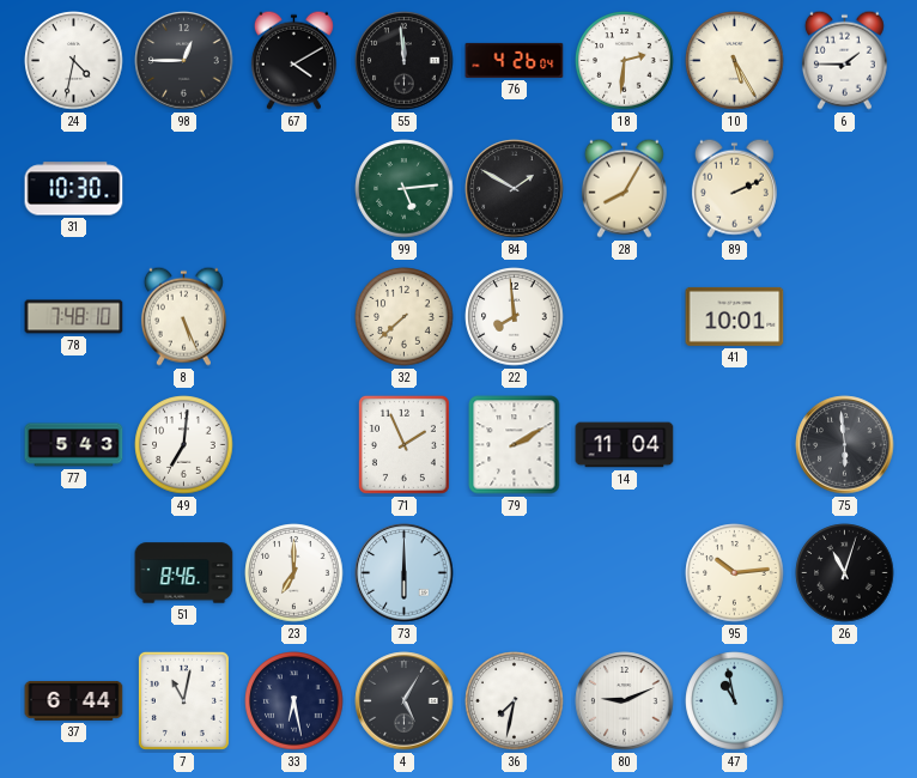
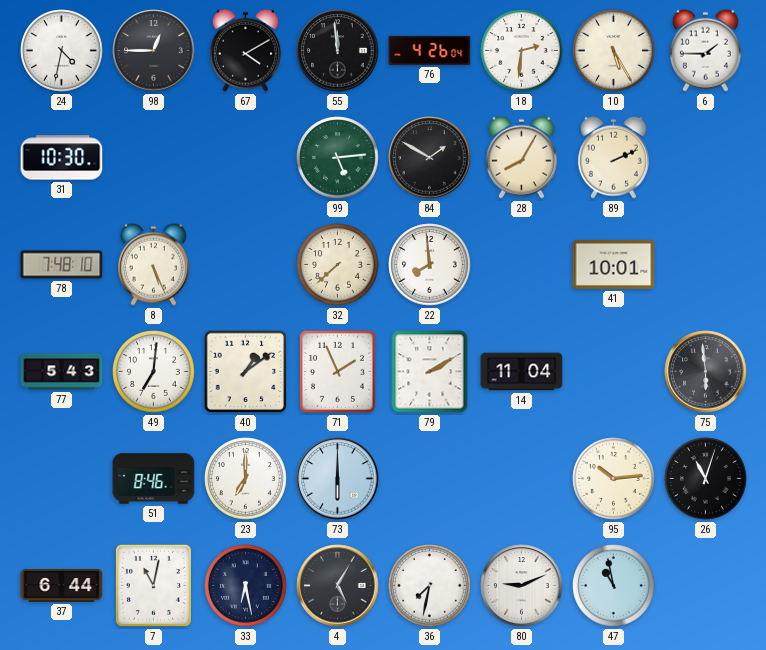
40: none -> 1:09
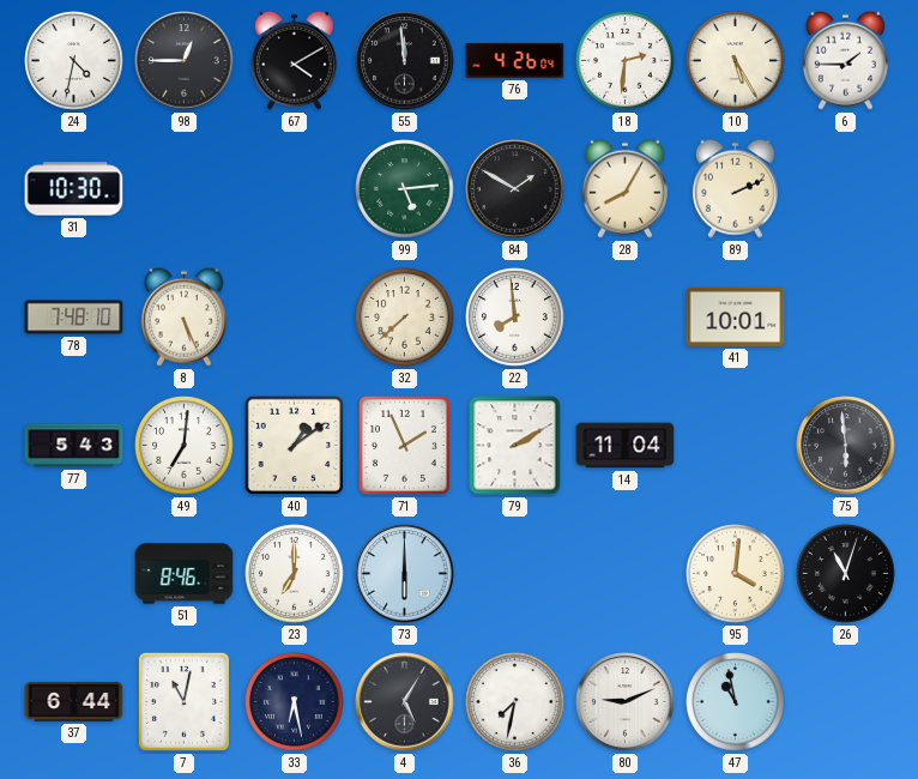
95: 10:14 -> 4:01
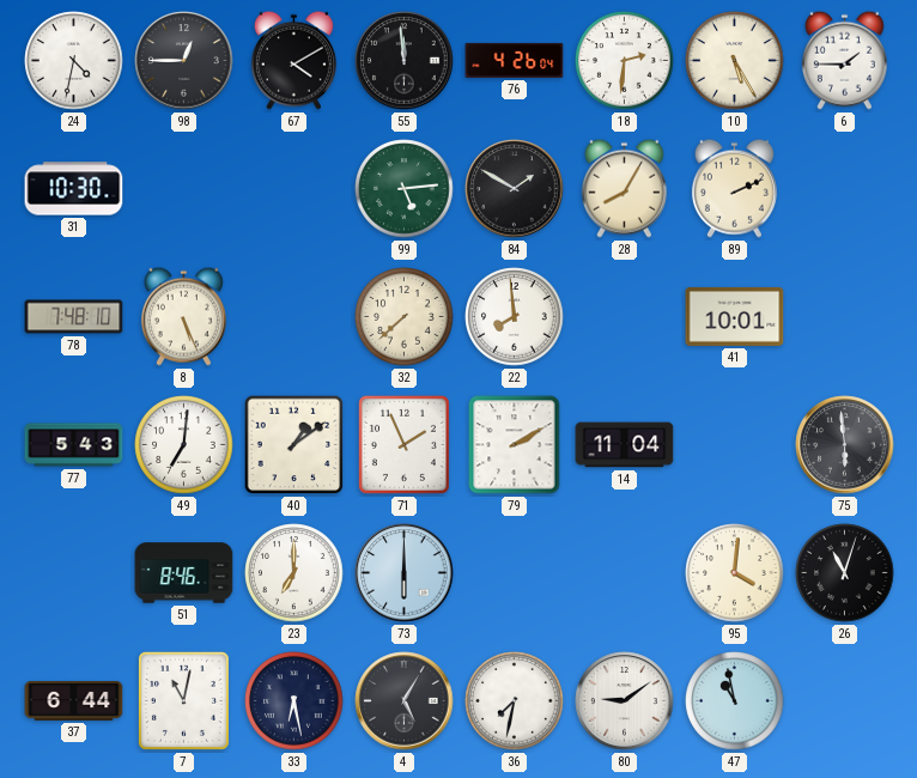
80: 9:11 -> 9:09
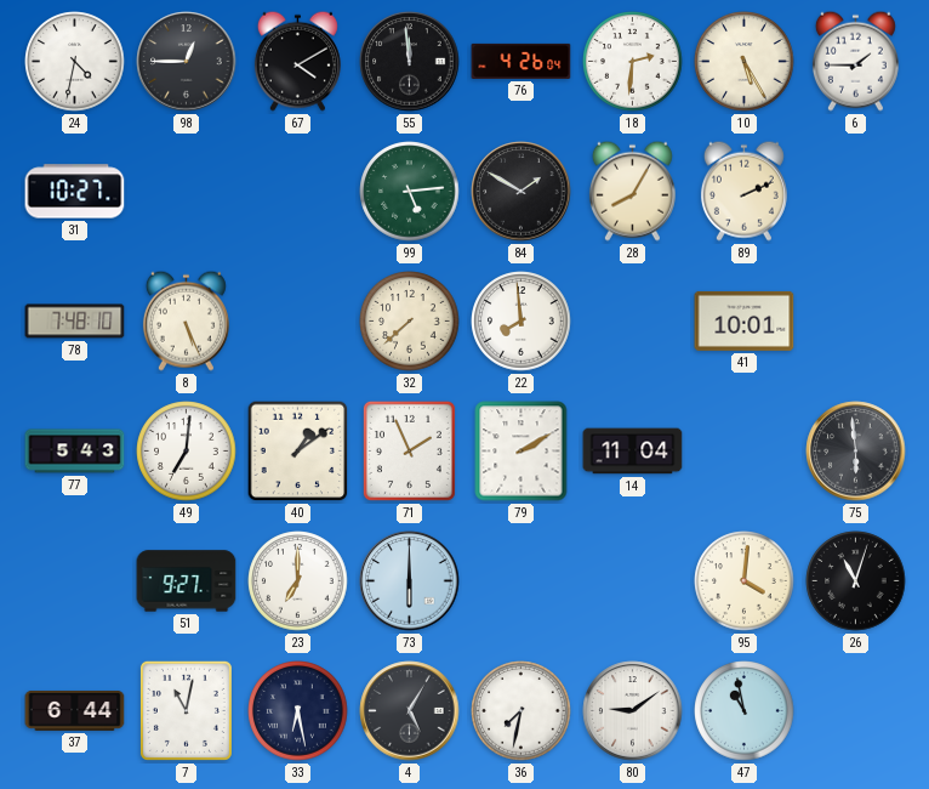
31: 10:30 -> 10:27
51: 8:46 -> 9:27
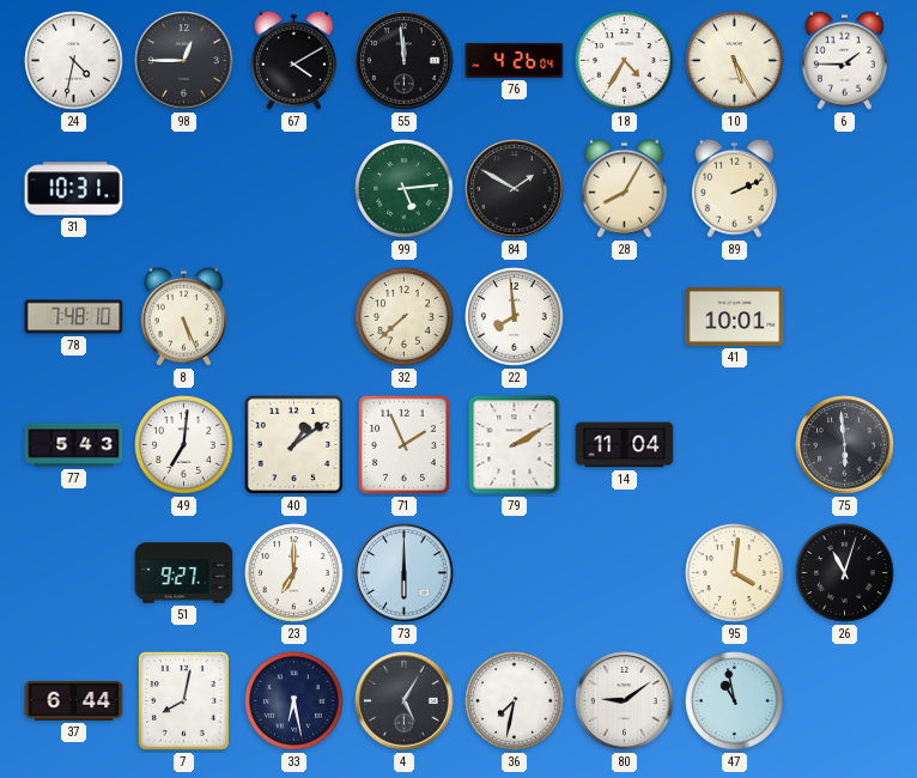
18: 2:31 -> 4:35
31: 10:27 -> 10:31
7: 11:02 -> 8:02
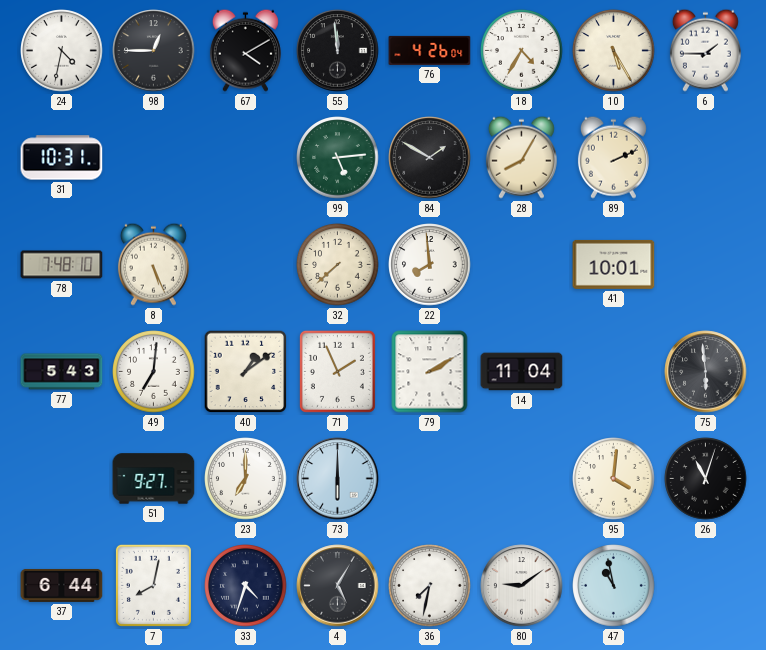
33: 6:28 -> 4:33
